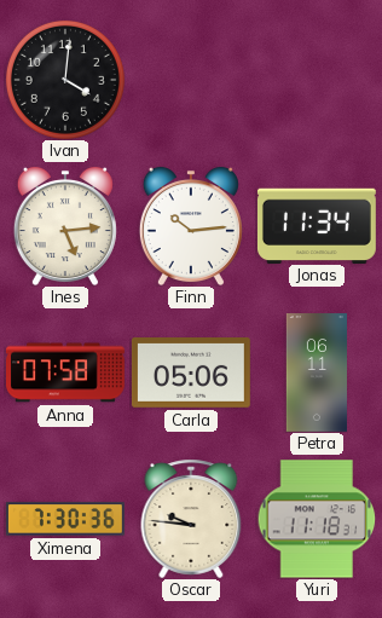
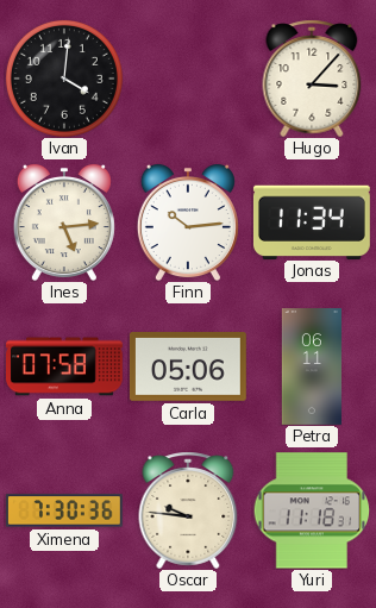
Hugo: none -> 3:07
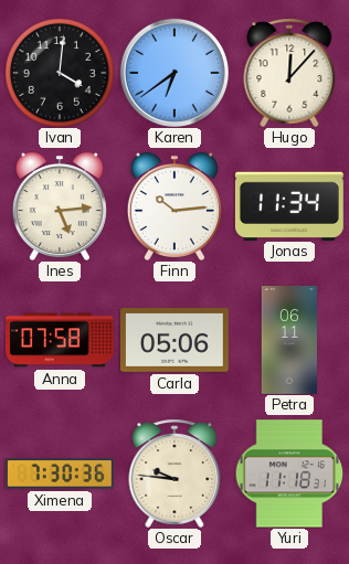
Karen: none -> 6:39
Hugo: 3:07 -> 12:07
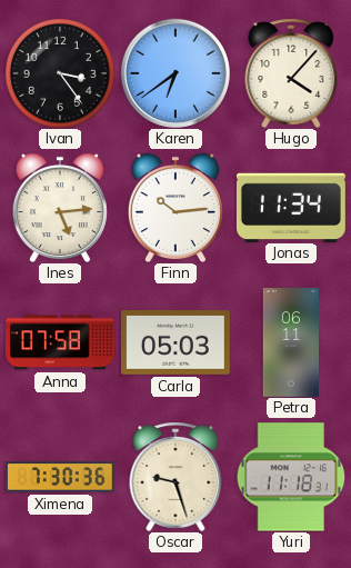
Ivan: 4:01 -> 3:24
Hugo: 12:07 -> 4:07
Carla: 05:06 -> 05:03
Oscar: 9:46 -> 9:27
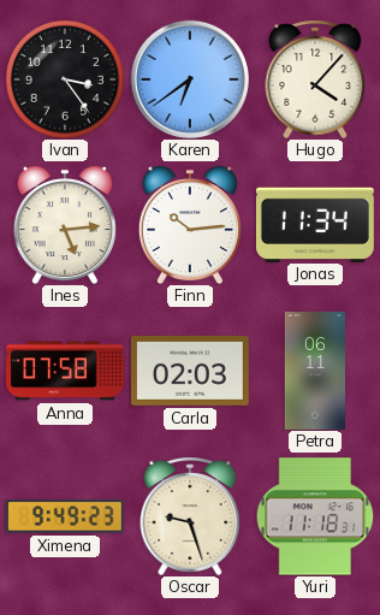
Carla: 05:03 -> 02:03
Ximena: 7:30 -> 9:49
